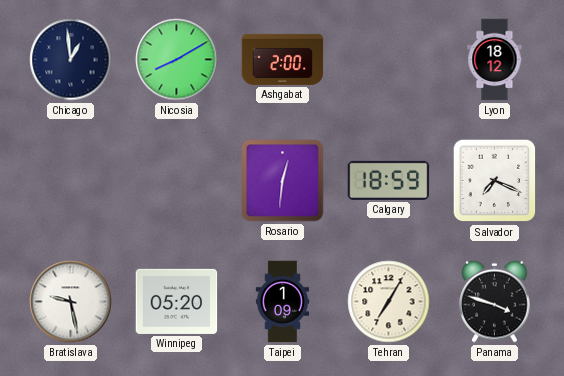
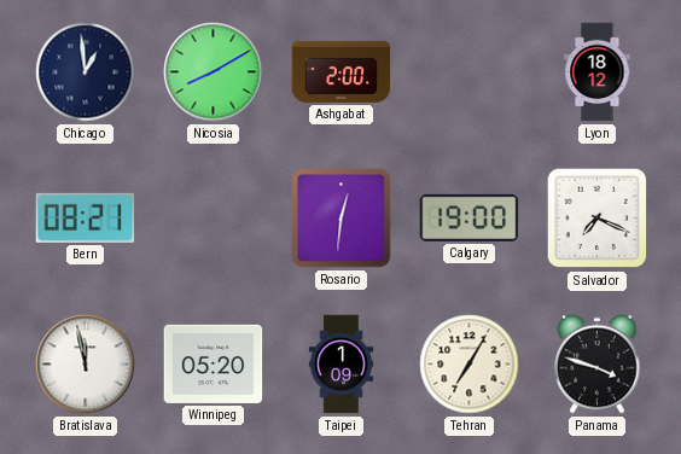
Bern: none -> 08:21
Calgary: 18:59 -> 19:00
Bratislava: 9:28 -> 11:58
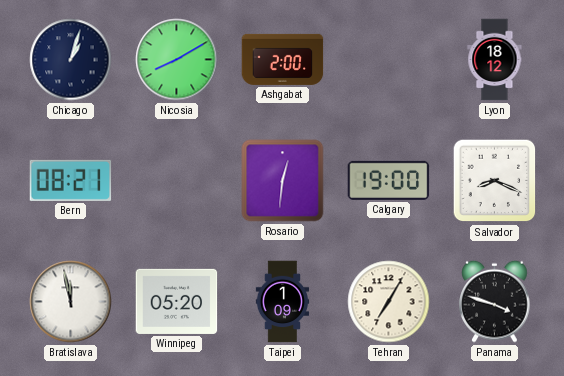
Chicago: 12:59 -> 1:03
Salvador: 7:19 -> 8:19
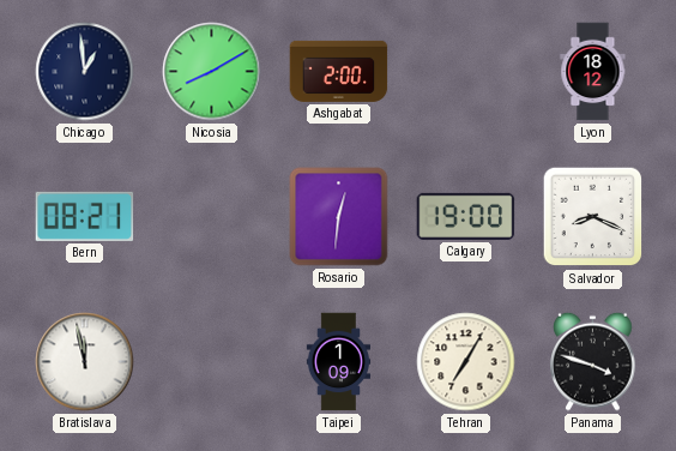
Chicago: 1:03 -> 12:59
Winnipeg: 05:20 -> none
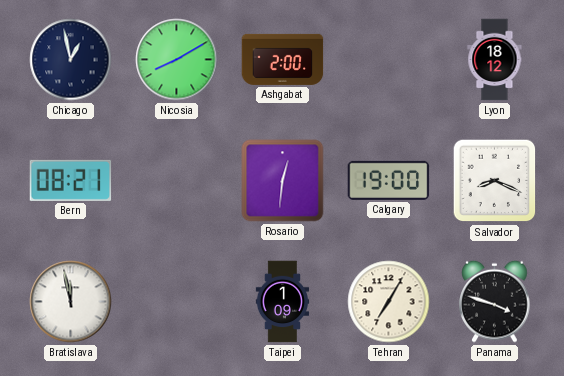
Chicago: 12:59 -> 12:58
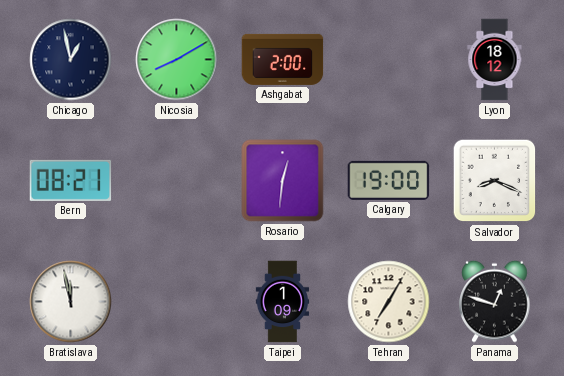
Panama: 3:48 -> 12:48
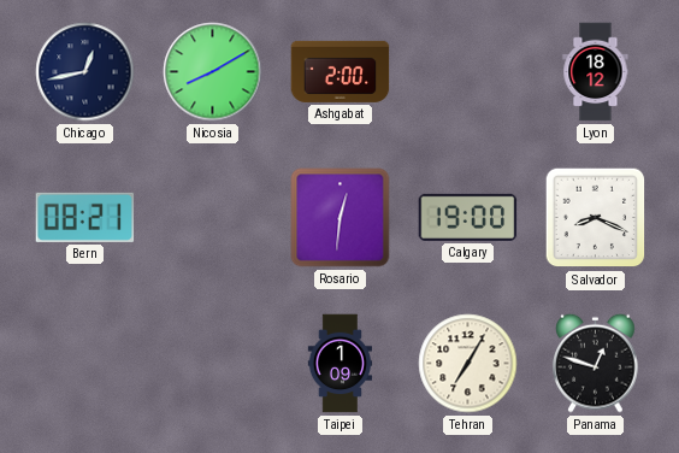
Chicago: 12:58 -> 12:43
Bratislava: 11:58 -> none
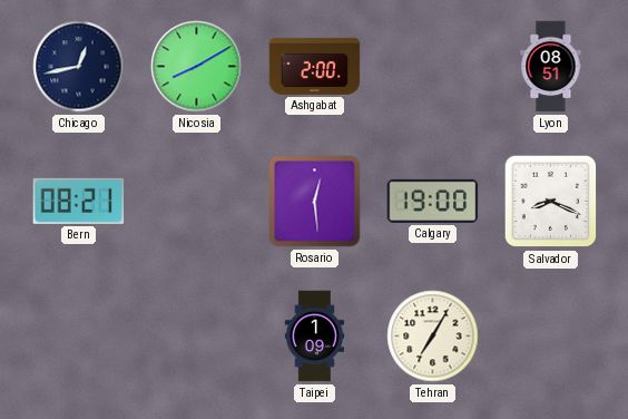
Lyon: 18:12 -> 08:51
Rosario: 12:31 -> 12:29
Panama: 12:48 -> none
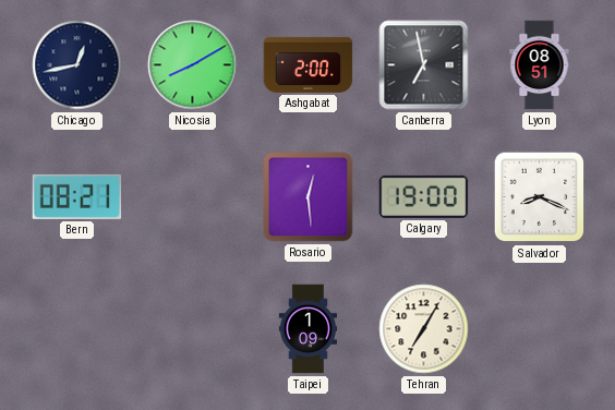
Canberra: none -> 6:58
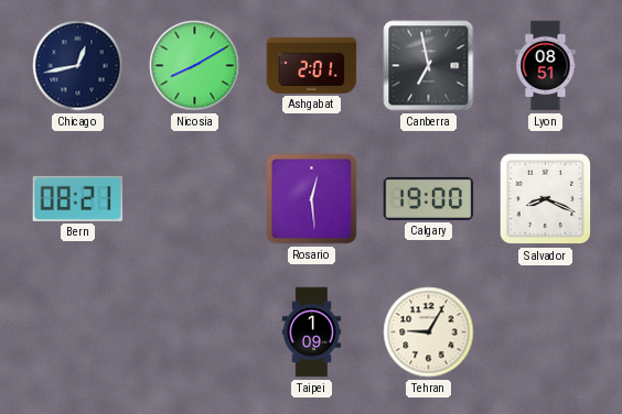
Ashgabat: 2:00 -> 2:01
Tehran: 7:05 -> 9:05
